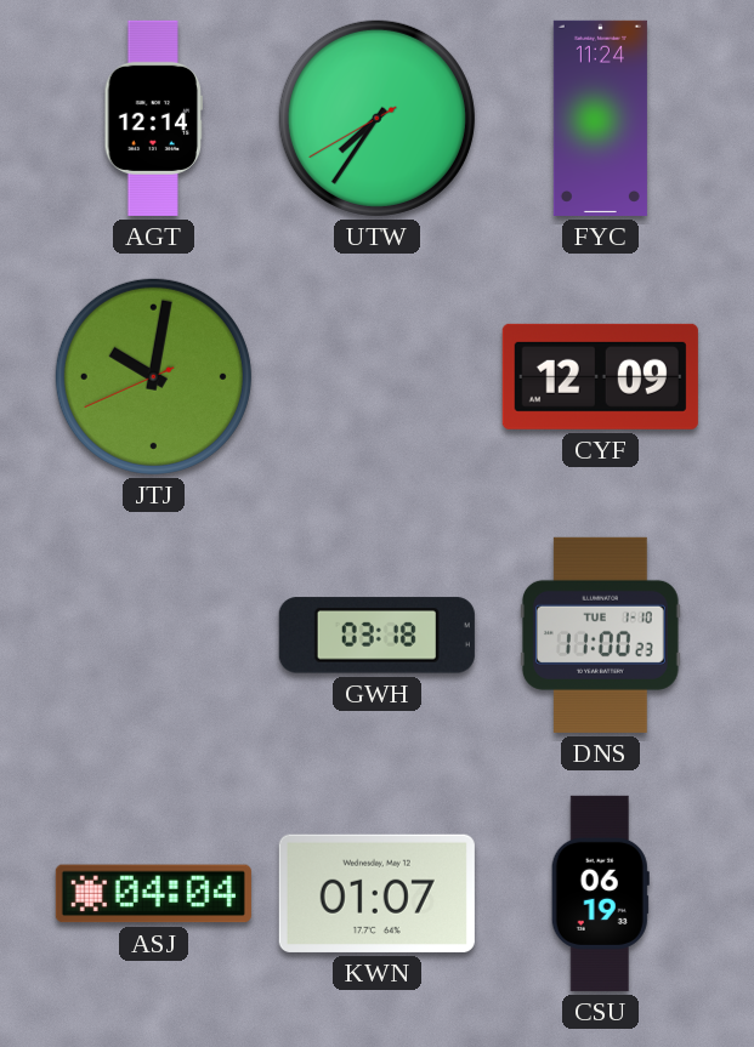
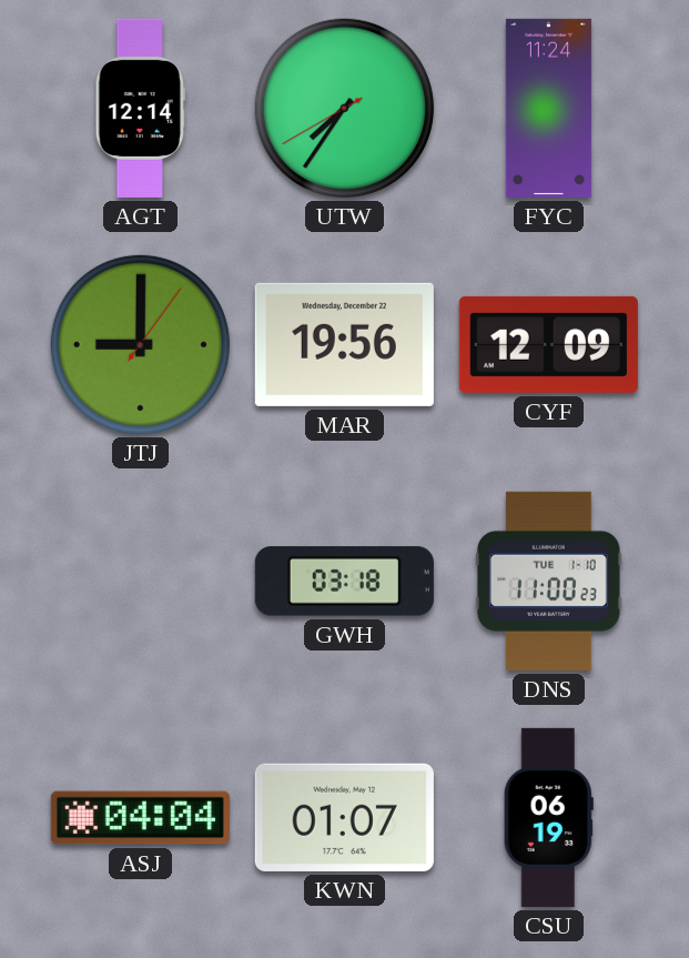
JTJ: 10:01 -> 9:00
MAR: none -> 19:56
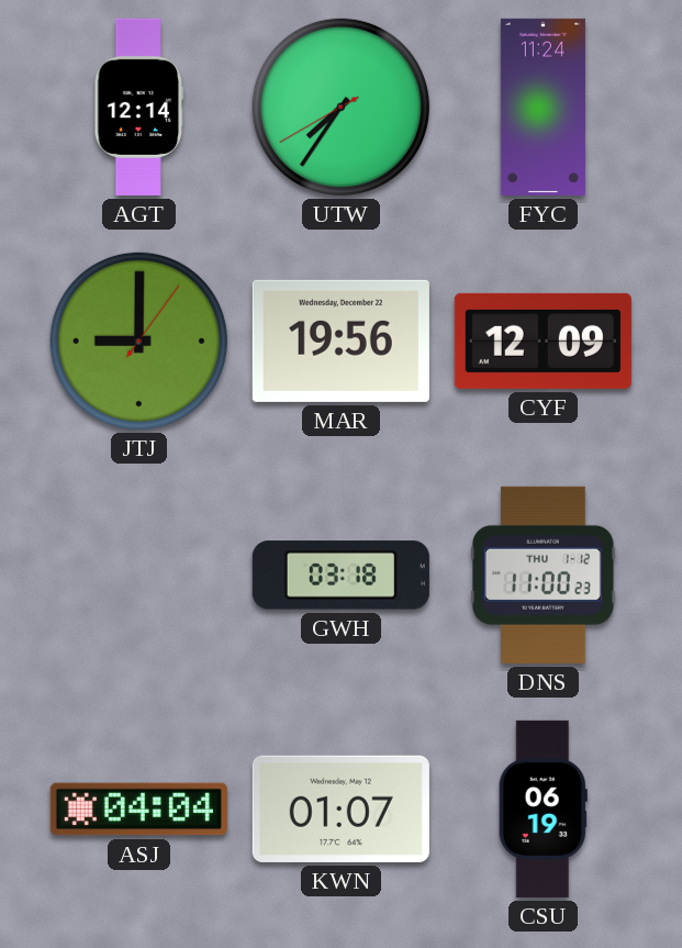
DNS date: TUE 1-10 -> THU 1-12
